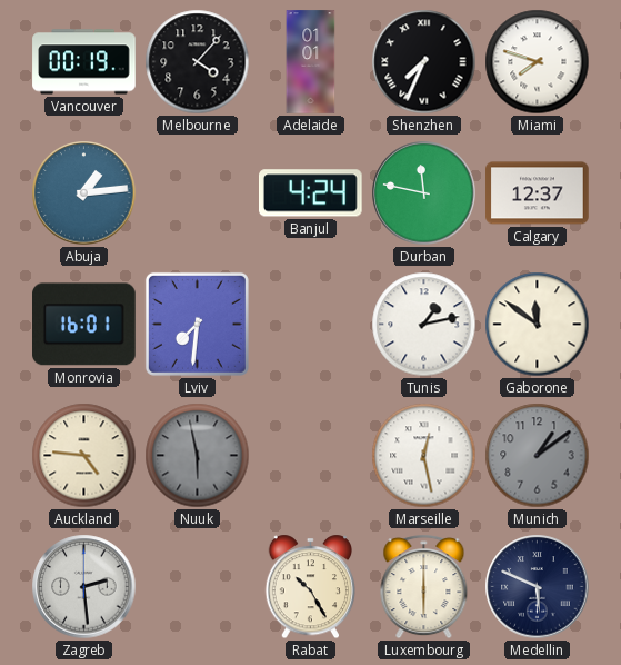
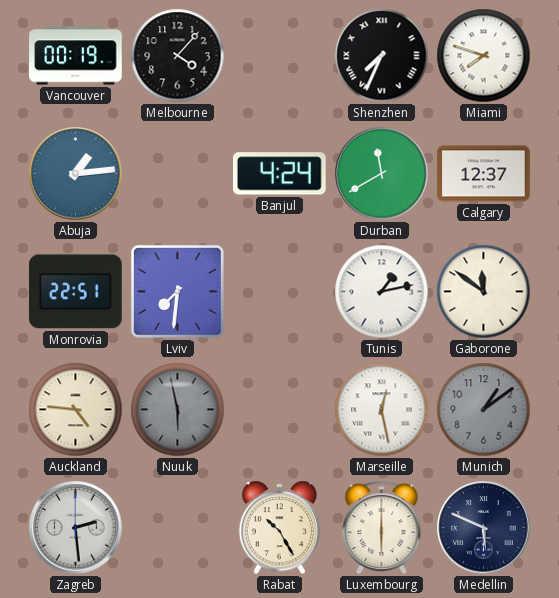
Adelaide: 01:01 -> none
Durban: 11:47 -> 11:40
Monrovia: 16:01 -> 22:51
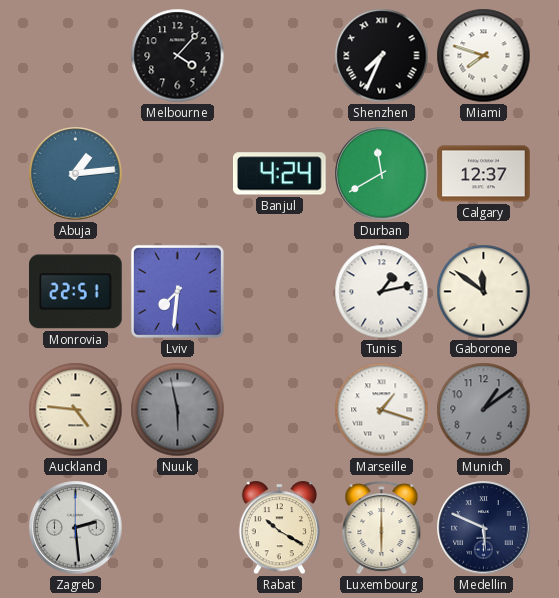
Vancouver: 00:19 -> none
Marseille: 12:28 -> 1:18
Rabat: 10:25 -> 10:20
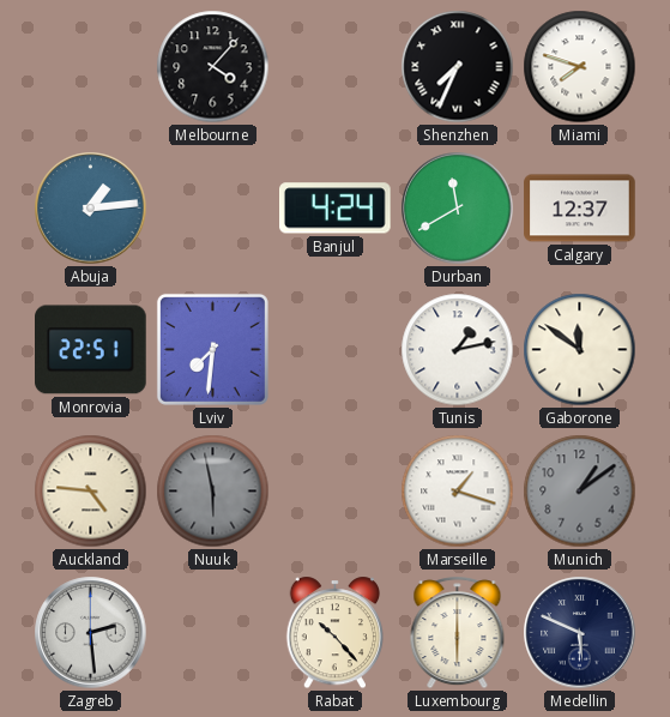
Rabat: 10:20 -> 10:23
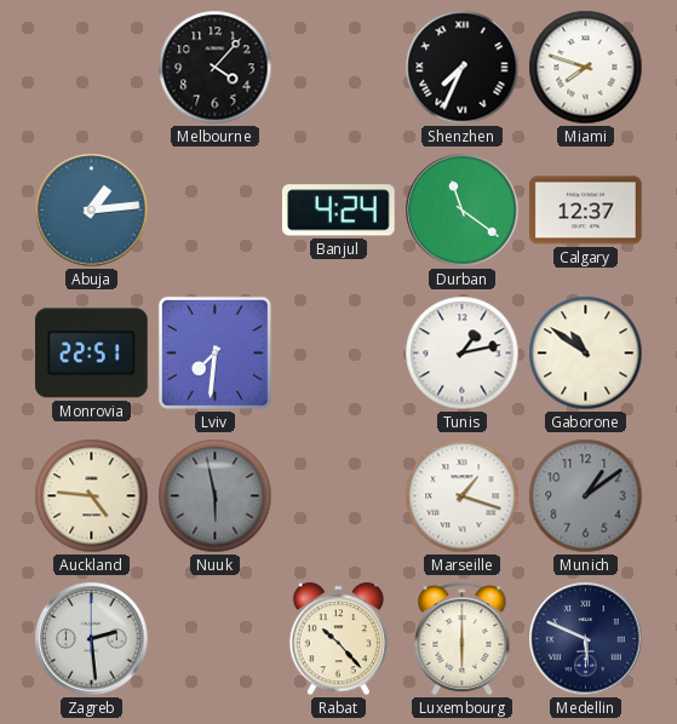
Durban: 11:40 -> 11:21
Gaborone: 11:51 -> 10:51
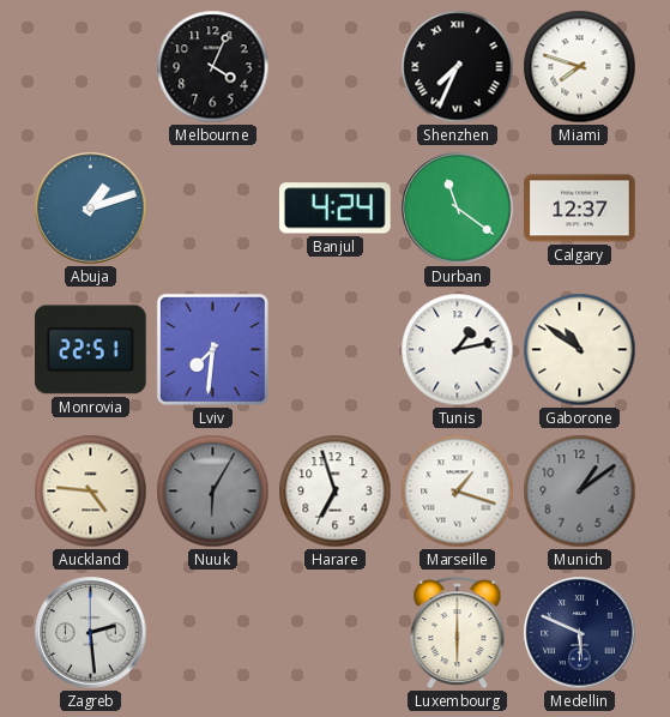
Melbourne: 4:07 -> 4:04
Abuja: 1:14 -> 1:12
Nuuk: 5:58 -> 6:05
Harare: none -> 6:57
Rabat: 10:23 -> none
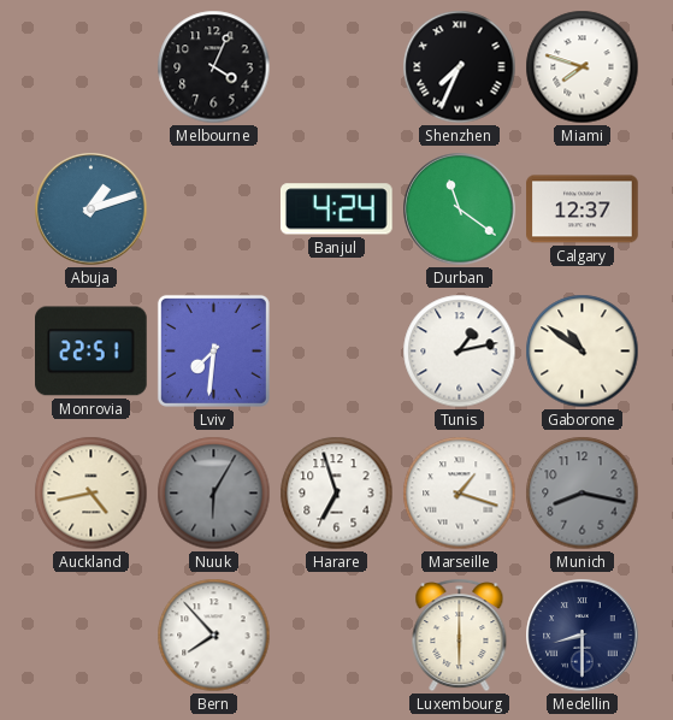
Auckland: 4:46 -> 4:43
Munich: 1:09 -> 8:17
Zagreb: 2:29 -> none
Bern: none -> 7:53
Medellin: 5:49 -> 8:30
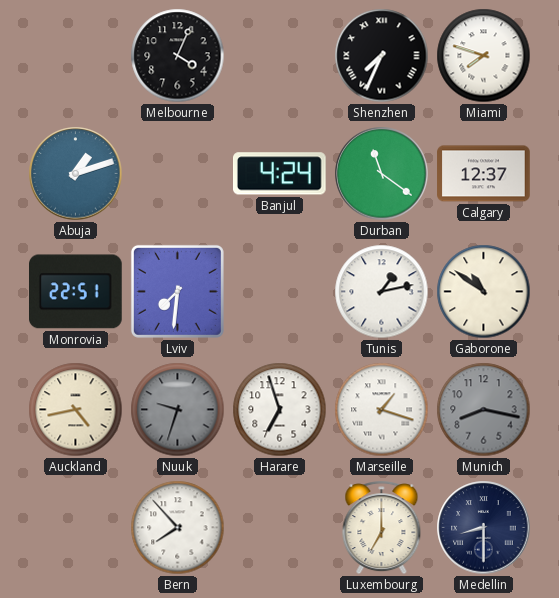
Nuuk: 6:05 -> 9:33
Luxembourg: 6:00 -> 7:00
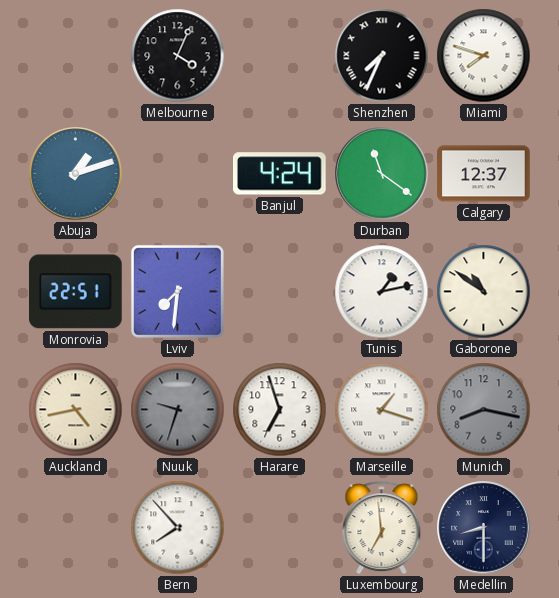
Luxembourg: 7:00 -> 6:59
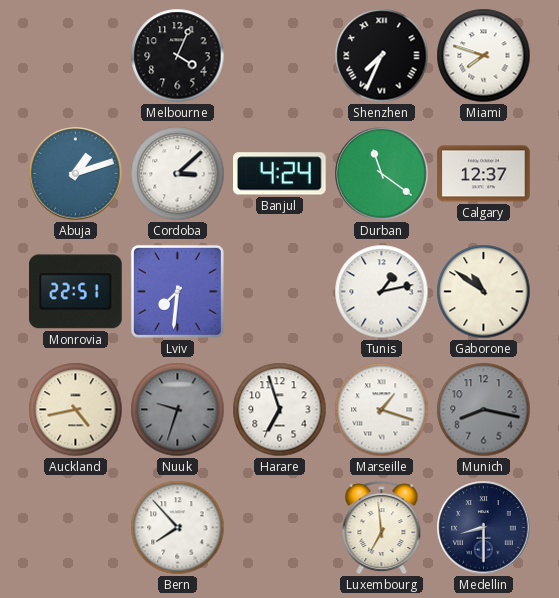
Cordoba: none -> 3:08
